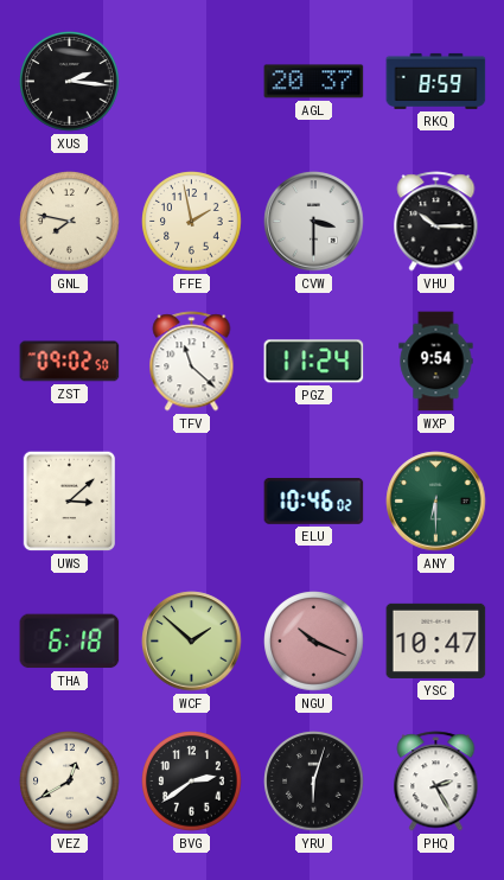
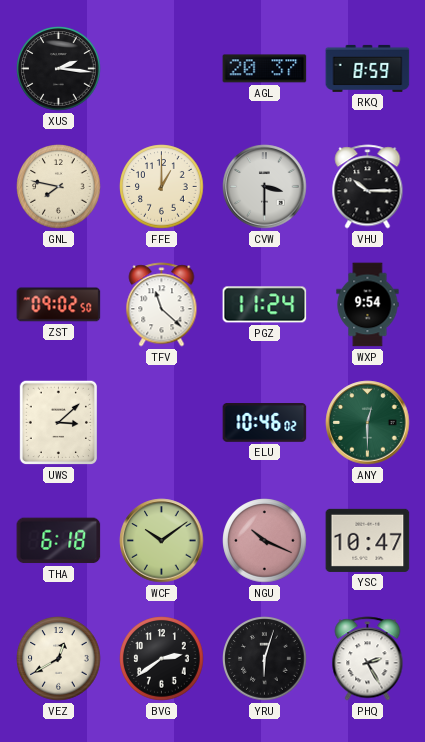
FFE: 1:58 -> 1:00
ANY: 6:30 -> 12:30
WCF: 1:52 -> 10:09
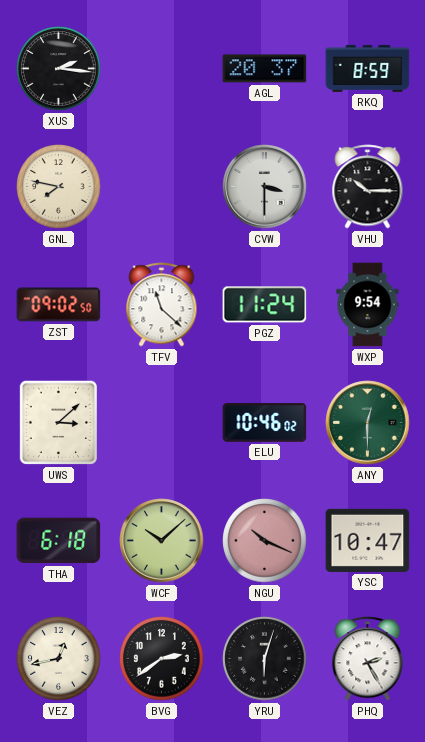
FFE: 1:00 -> none
WCF: 10:09 -> 10:08
VEZ: 12:40 -> 12:43
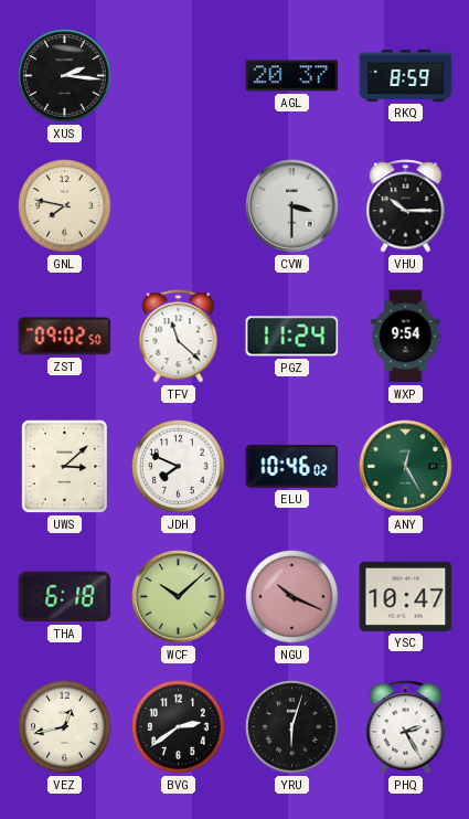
JDH: none -> 7:49
ANY: 12:30 -> 12:25
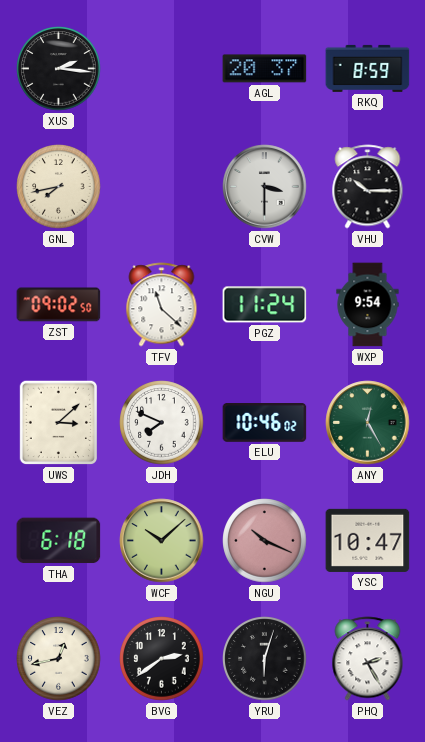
GNL: 7:47 -> 7:43
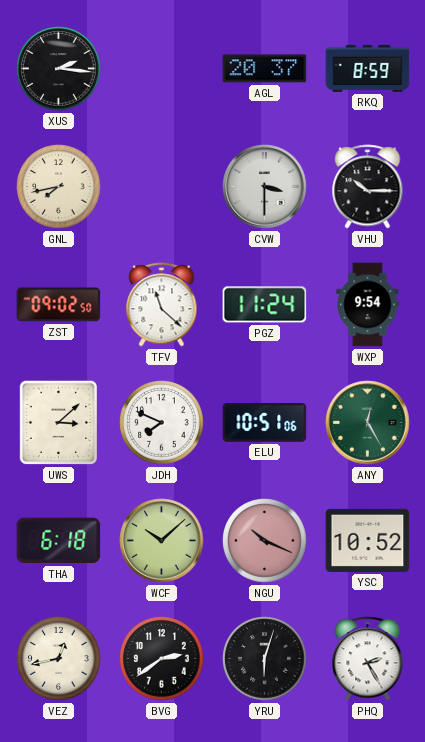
ELU: 10:46 -> 10:51
YSC: 10:47 -> 10:52
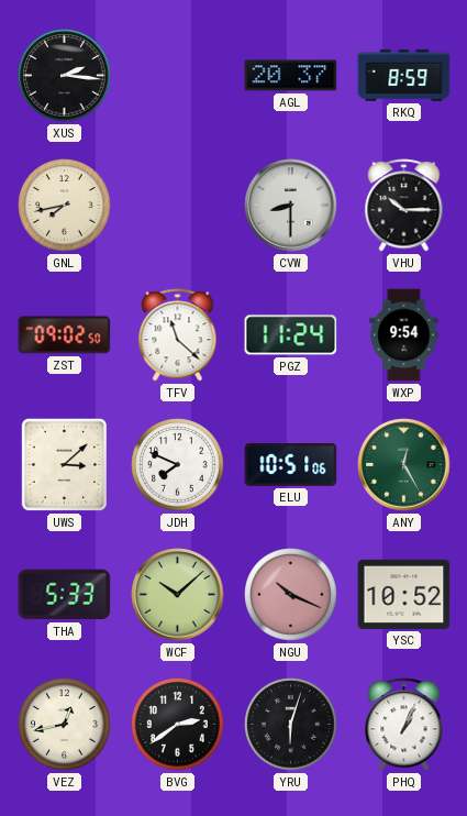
CVW: 3:30 -> 8:30
THA: 6:18 -> 5:33
PHQ: 2:25 -> 1:04
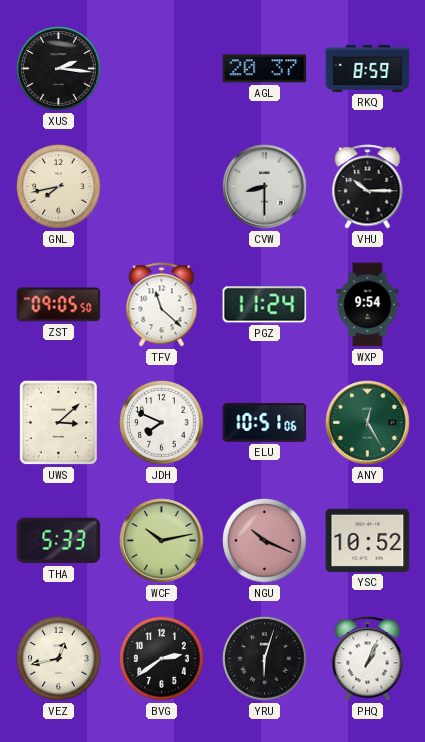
ZST: 09:02 -> 09:05
WCF: 10:08 -> 10:13
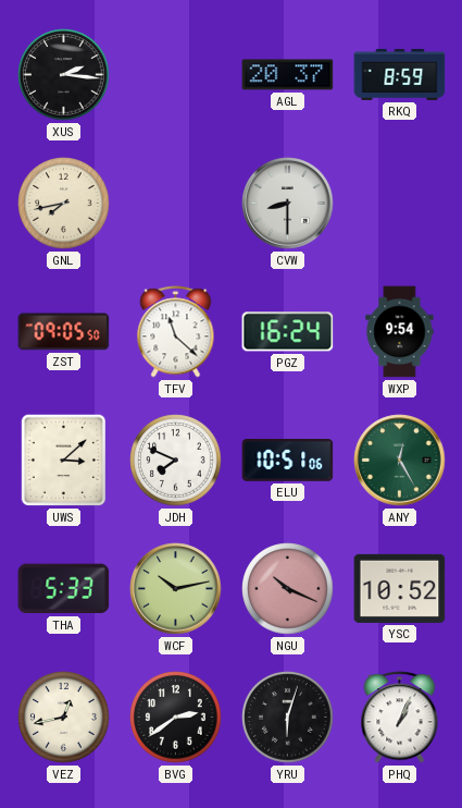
VHU: 10:15 -> none
PGZ: 11:24 -> 16:24
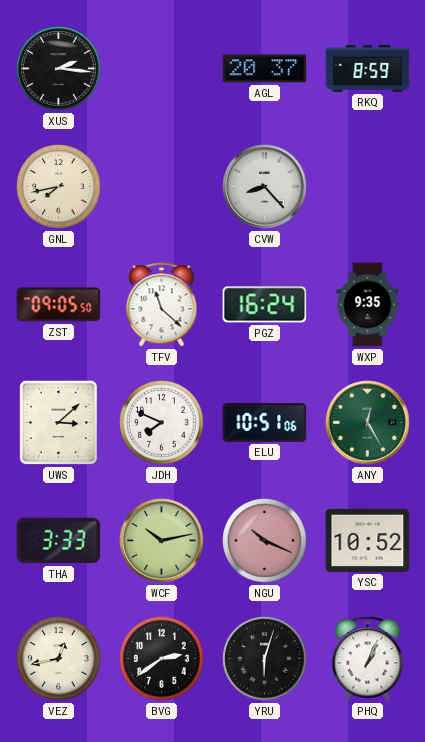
CVW: 8:30 -> 8:23
WXP: 9:54 -> 9:35
THA: 5:33 -> 3:33
